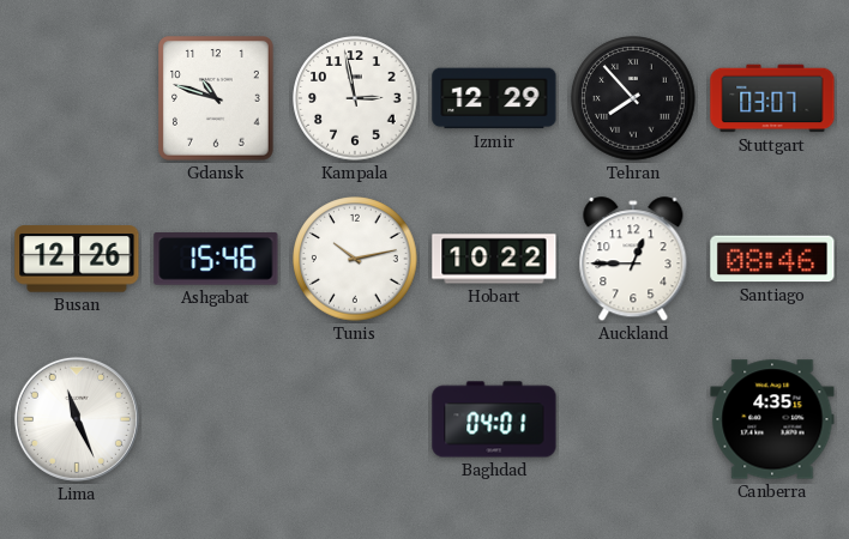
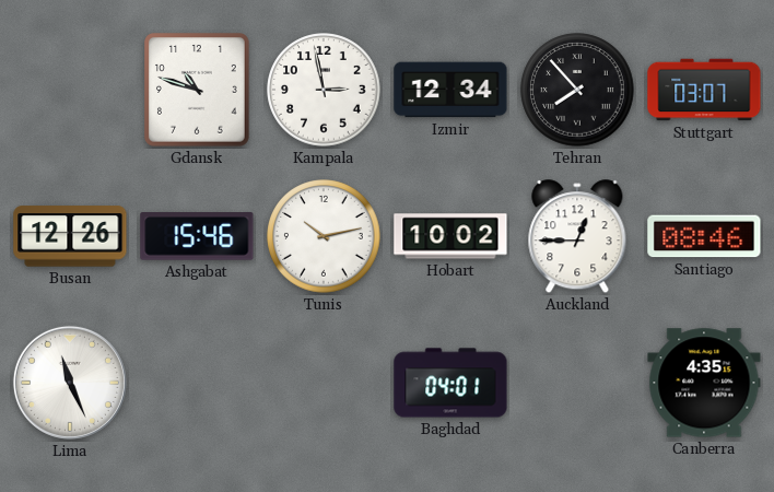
Izmir: 12:29 -> 12:34
Hobart: 10:22 -> 10:02
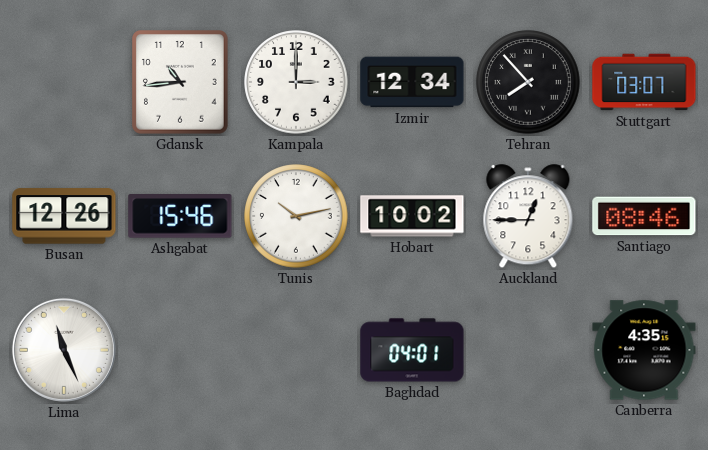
Gdansk: 10:48 -> 10:44
Kampala: 2:58 -> 3:00
